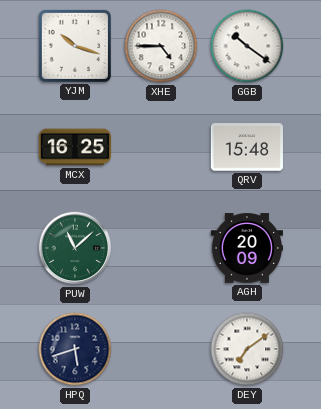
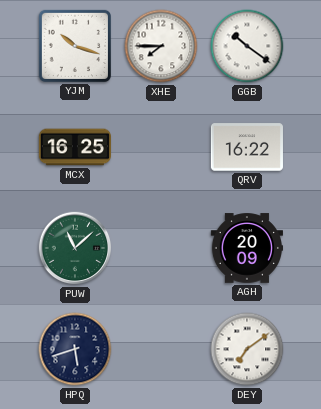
XHE: 4:45 -> 7:45
QRV: 15:48 -> 16:22
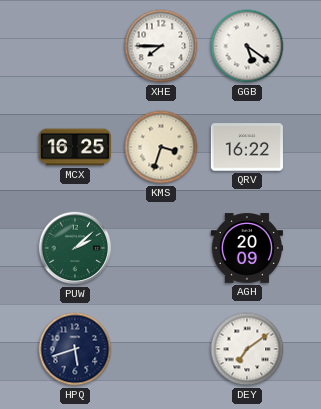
YJM: 10:18 -> none
GGB: 10:21 -> 5:21
KMS: none -> 3:33
PUW: 11:08 -> 2:08
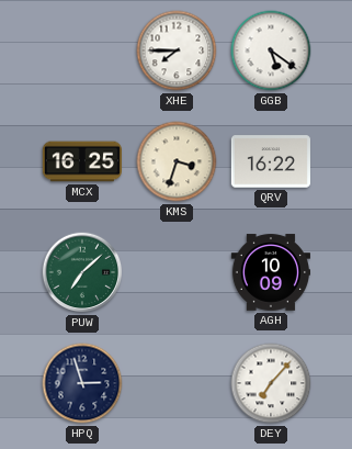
PUW: 2:08 -> 7:08
AGH: 20:09 -> 10:09
HPQ: 5:42 -> 2:57
DEY: 7:09 -> 7:07
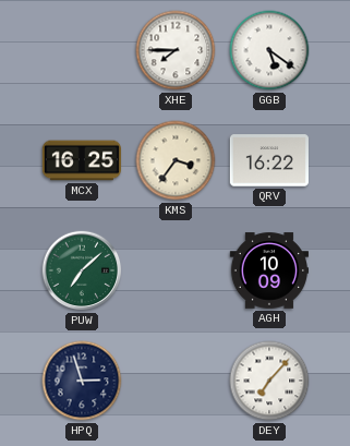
KMS: 3:33 -> 3:36
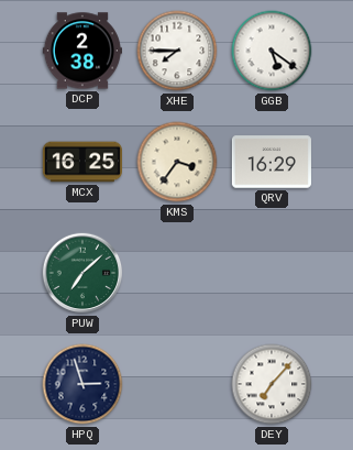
DCP: none -> 2:38
QRV: 16:22 -> 16:29
AGH: 10:09 -> none
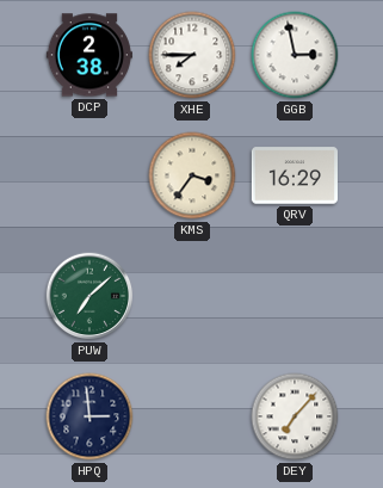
GGB: 5:21 -> 2:58
MCX: 16:25 -> none
HPQ: 2:57 -> 2:59
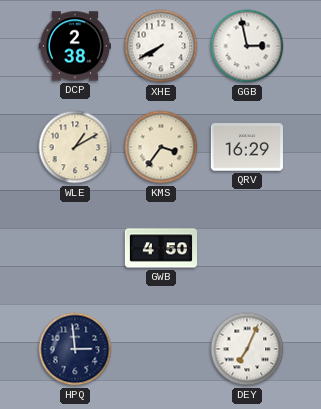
XHE: 7:45 -> 7:40
WLE: none -> 1:10
PUW: 7:08 -> none
GWB: none -> 4:50
DEY: 7:07 -> 7:04
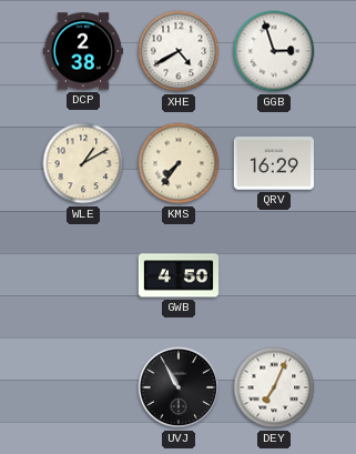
XHE: 7:40 -> 4:40
GGB: 2:58 -> 2:57
KMS: 3:36 -> 7:36
HPQ: 2:59 -> none
UVJ: none -> 10:55
